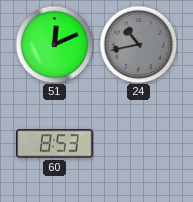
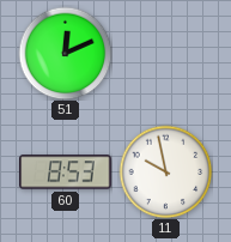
24: 10:43 -> none
11: none -> 9:58
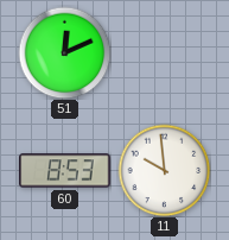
11: 9:58 -> 9:59
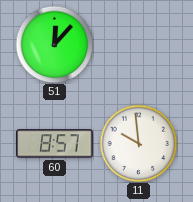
51: 12:11 -> 12:07
60: 8:53 -> 8:57
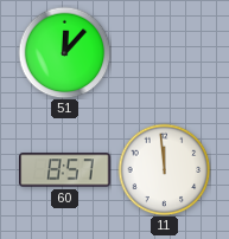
11: 9:59 -> 11:59
